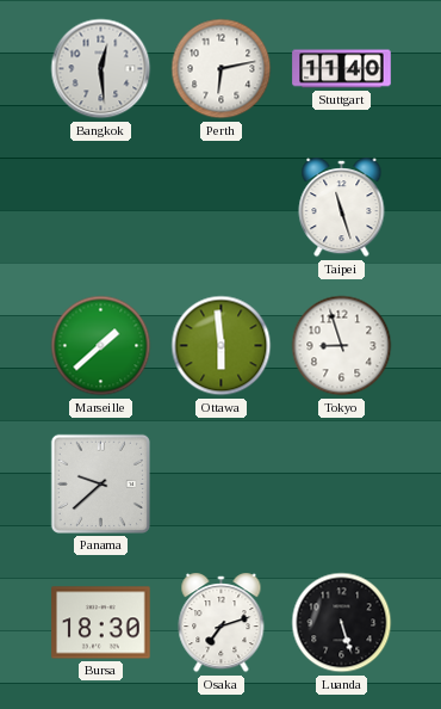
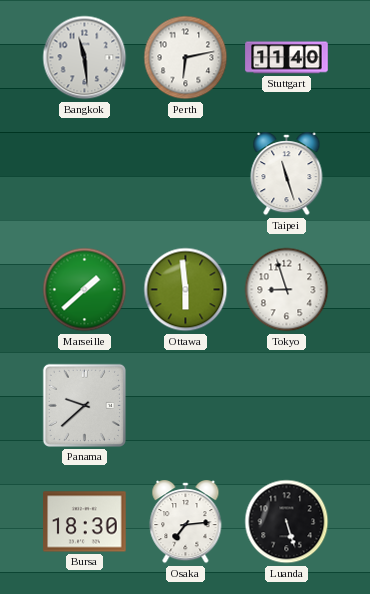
Bangkok: 12:29 -> 11:29
Osaka: 7:12 -> 7:14
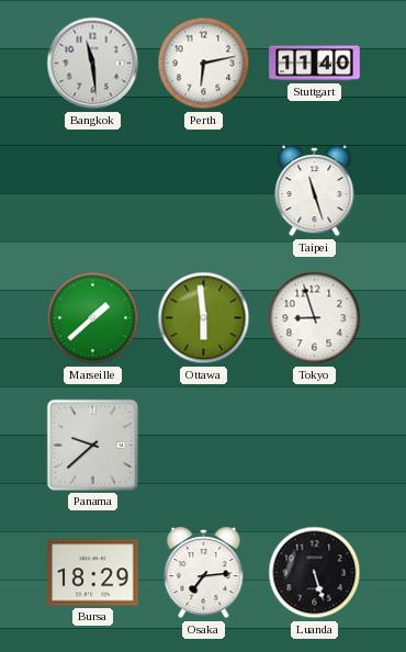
Bursa: 18:30 -> 18:29
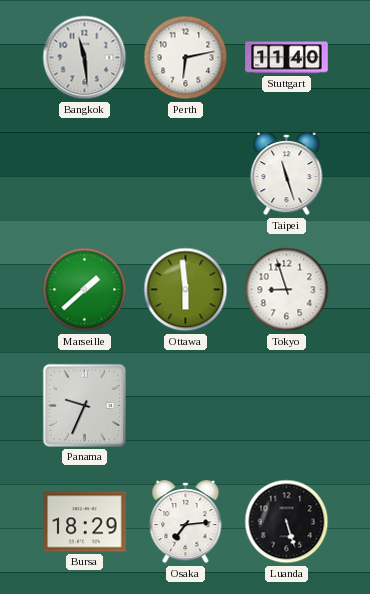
Panama: 9:38 -> 9:34
